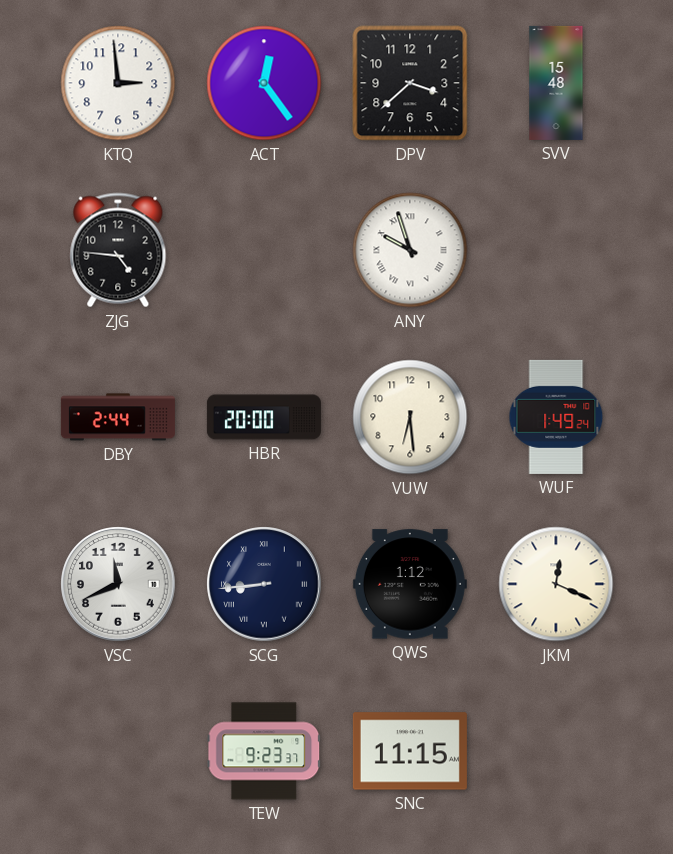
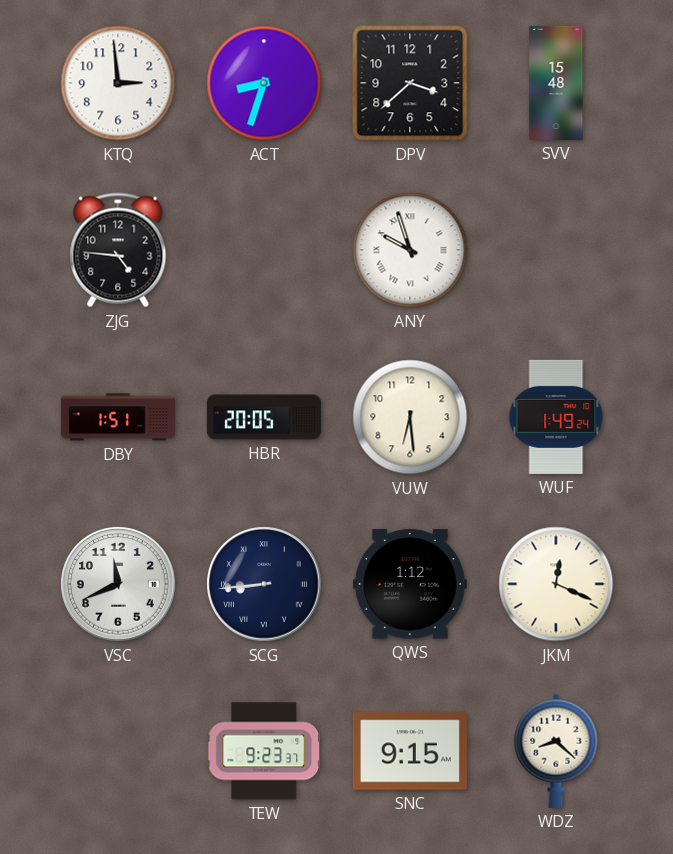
ACT: 12:24 -> 8:33
DBY: 2:44 -> 1:51
HBR: 20:00 -> 20:05
SNC: 11:15 -> 9:15
WDZ: none -> 8:22
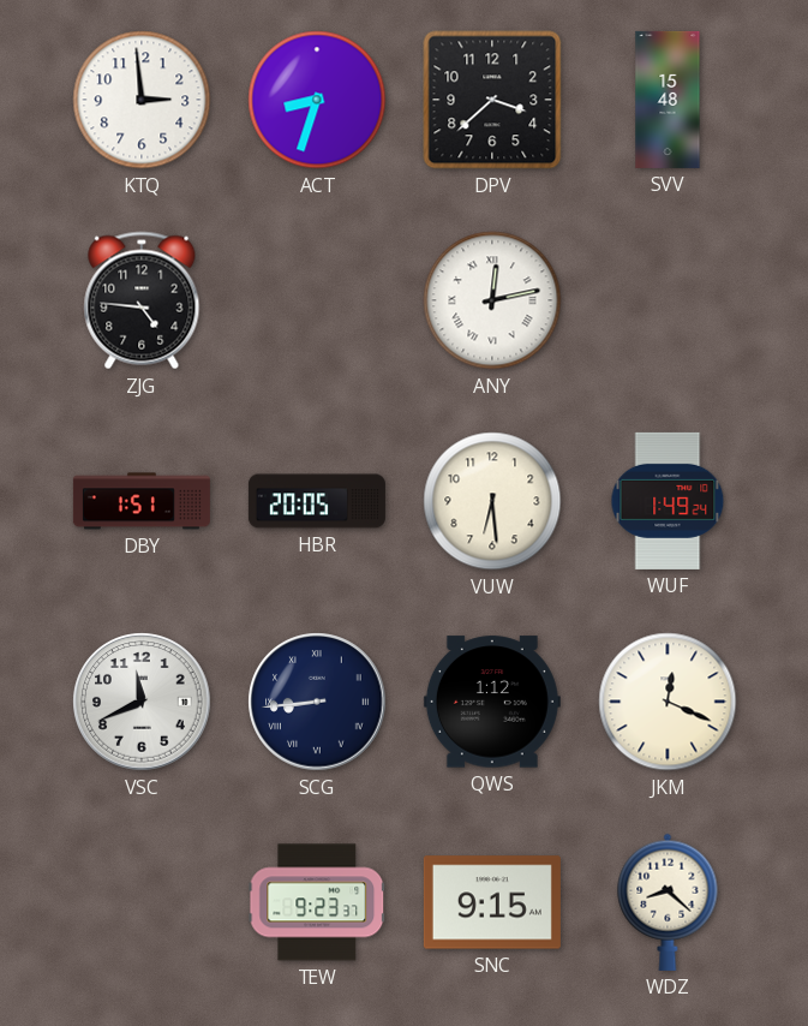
ANY: 9:57 -> 12:13
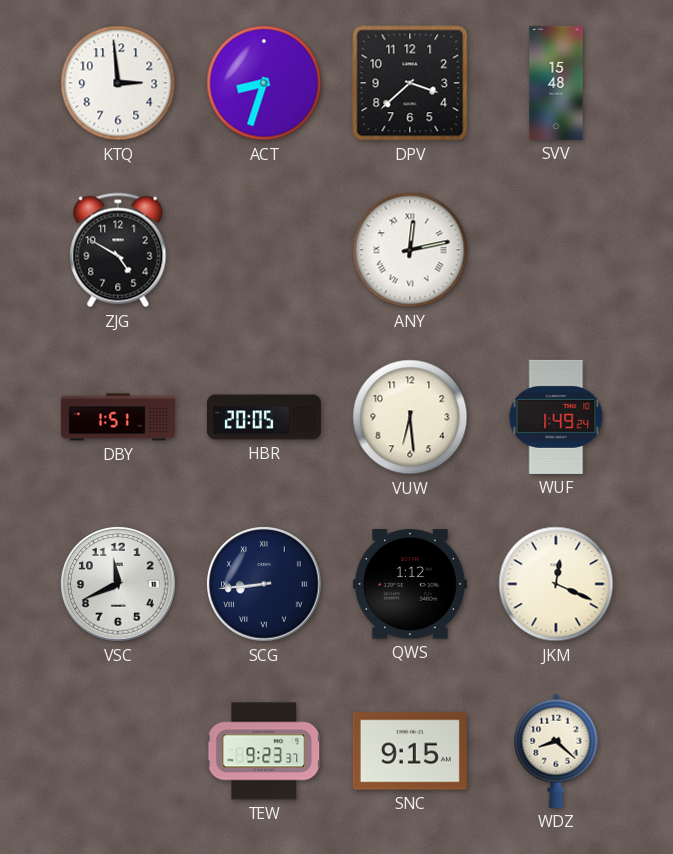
ZJG: 4:46 -> 4:50
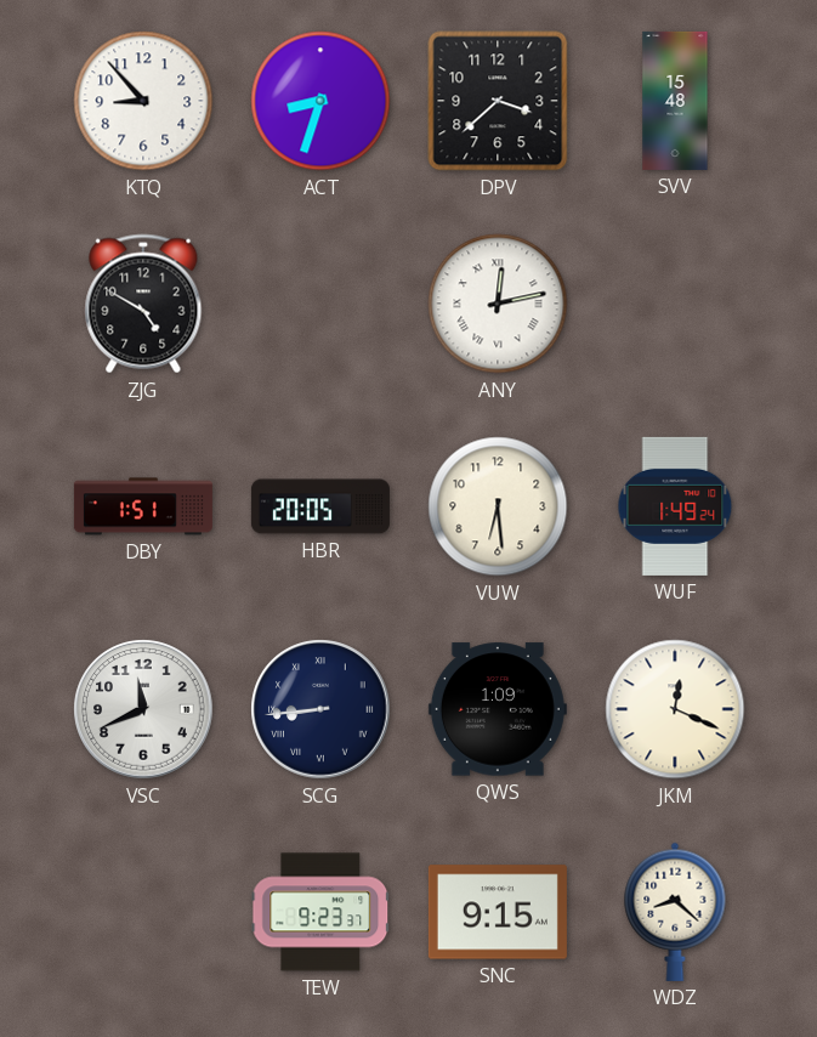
KTQ: 2:59 -> 8:53
QWS: 1:12 -> 1:09
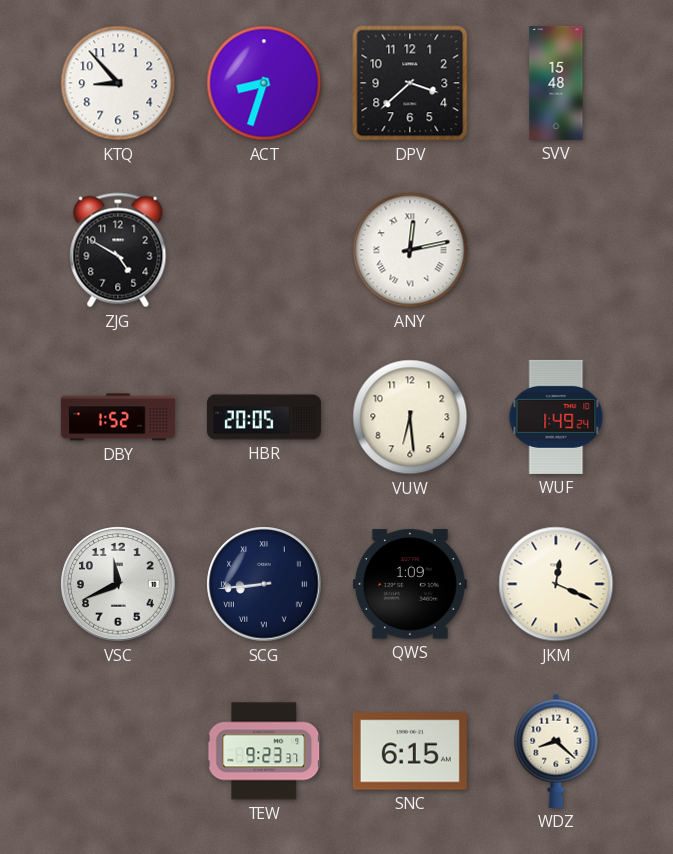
DBY: 1:51 -> 1:52
SNC: 9:15 -> 6:15
